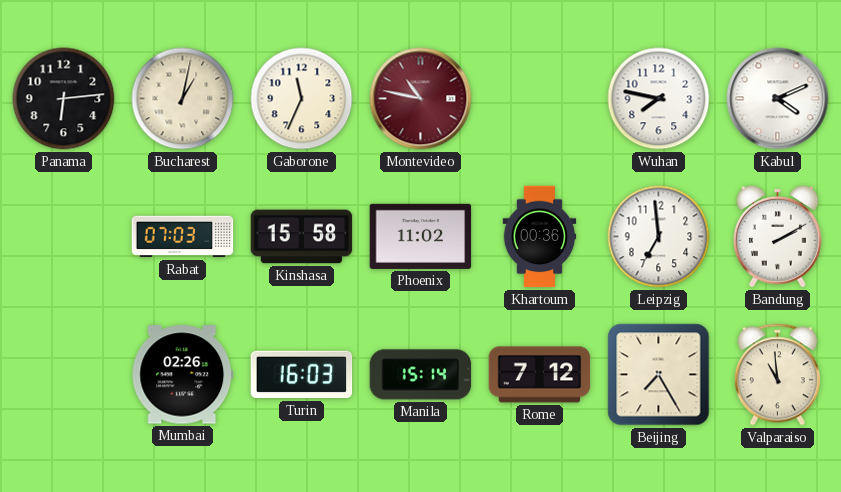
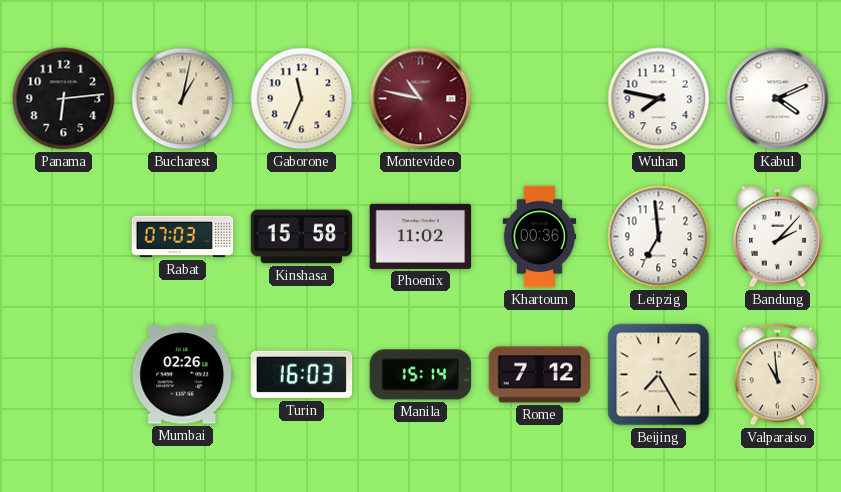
Bandung: 2:10 -> 2:07
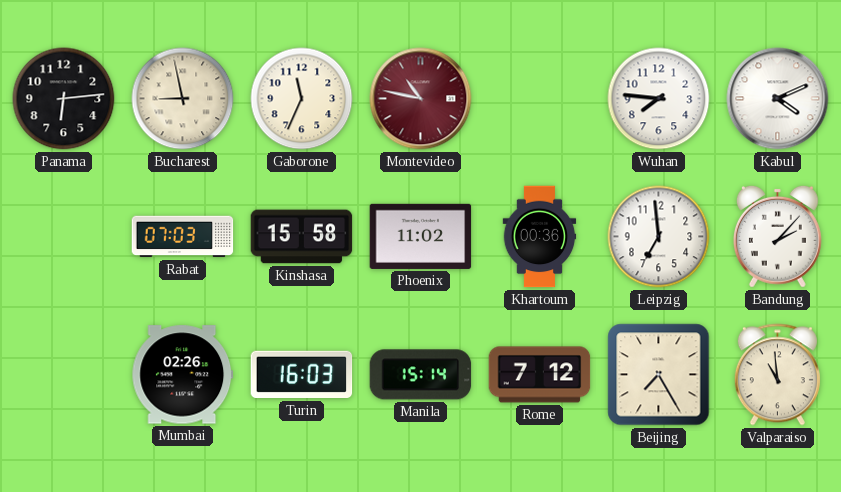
Bucharest: 1:02 -> 8:58
Wuhan: 7:47 -> 7:46
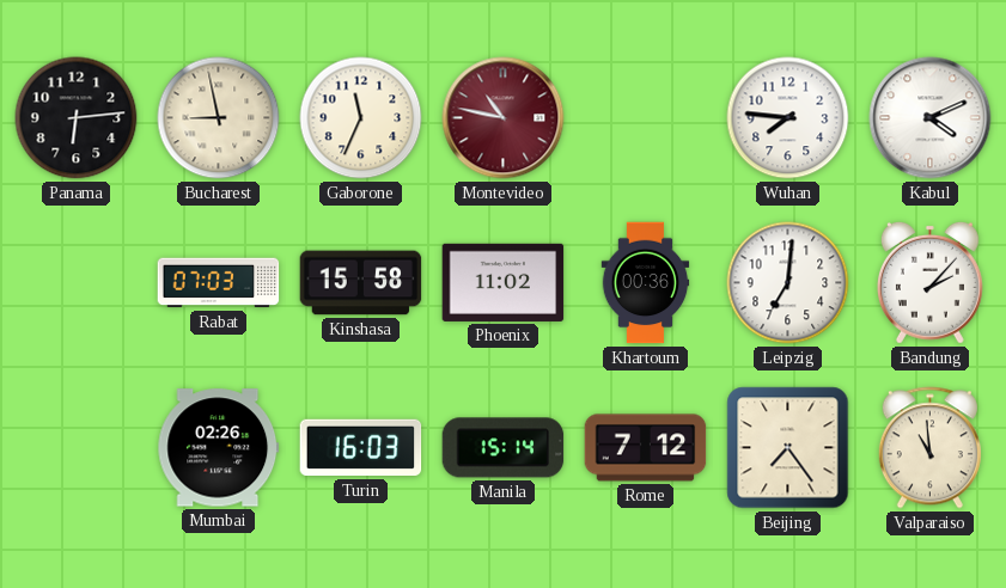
Leipzig: 6:59 -> 7:01
Beijing: 7:25 -> 7:24
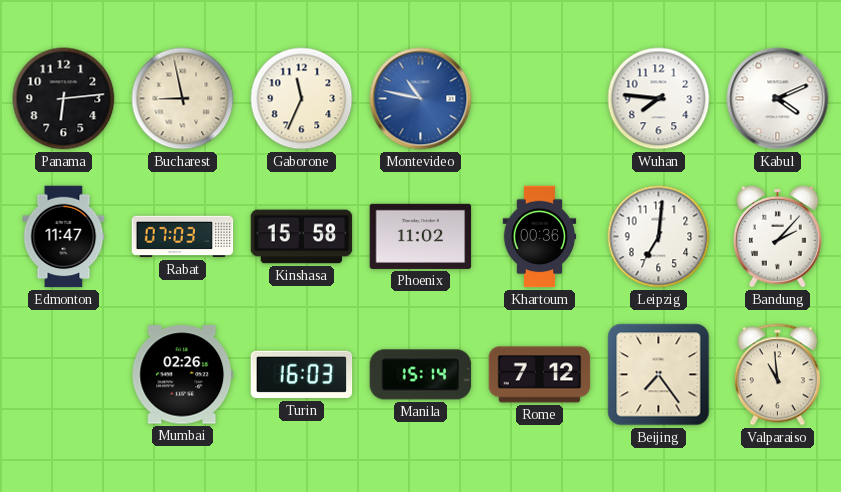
Montevideo dial: burgundy -> blue
Edmonton: none -> 11:47
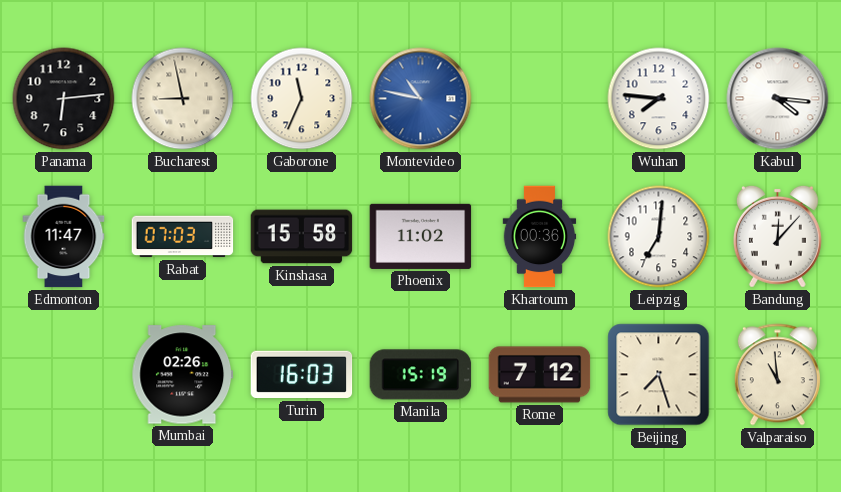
Kabul: 4:11 -> 4:16
Bandung: 2:07 -> 12:07
Manila: 15:14 -> 15:19
Beijing: 7:24 -> 7:27
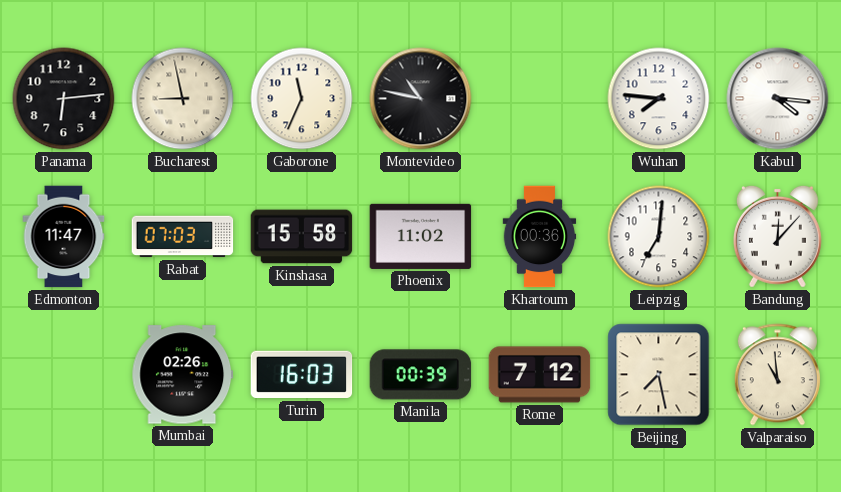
Montevideo dial: blue -> black
Manila: 15:19 -> 00:39
Beijing: 7:27 -> 7:28
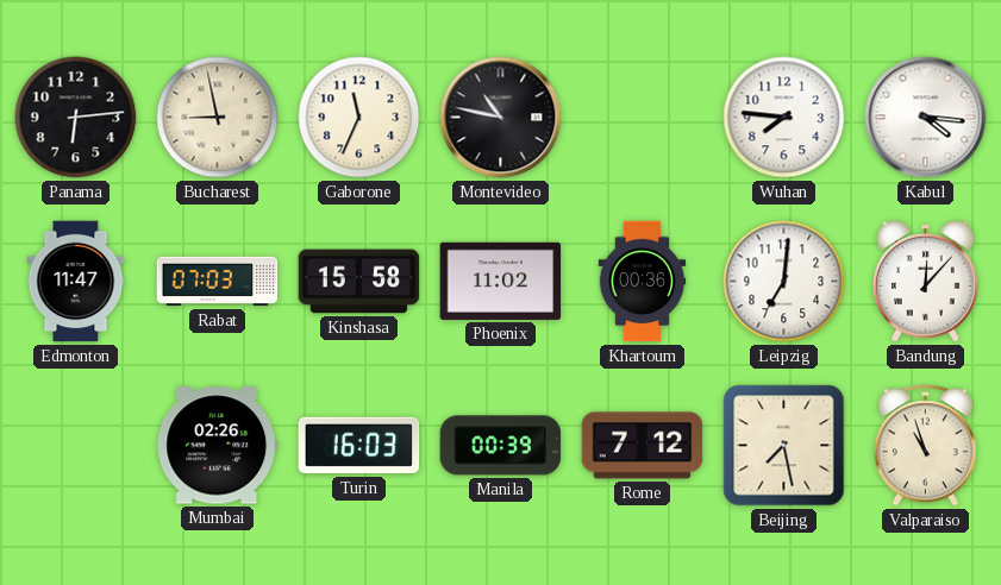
Valparaiso: 10:59 -> 10:57
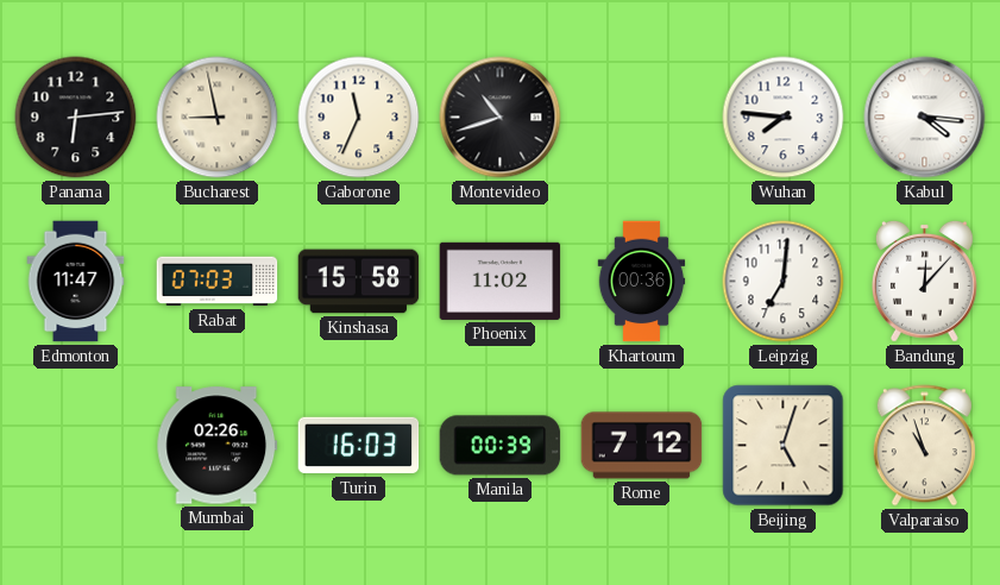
Montevideo: 10:47 -> 10:42
Beijing: 7:28 -> 5:03
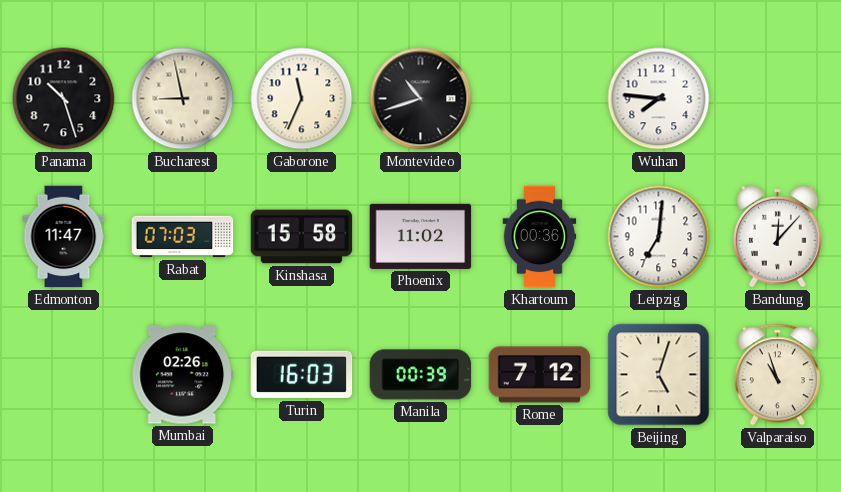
Panama: 6:14 -> 10:27
Kabul: 4:16 -> none
